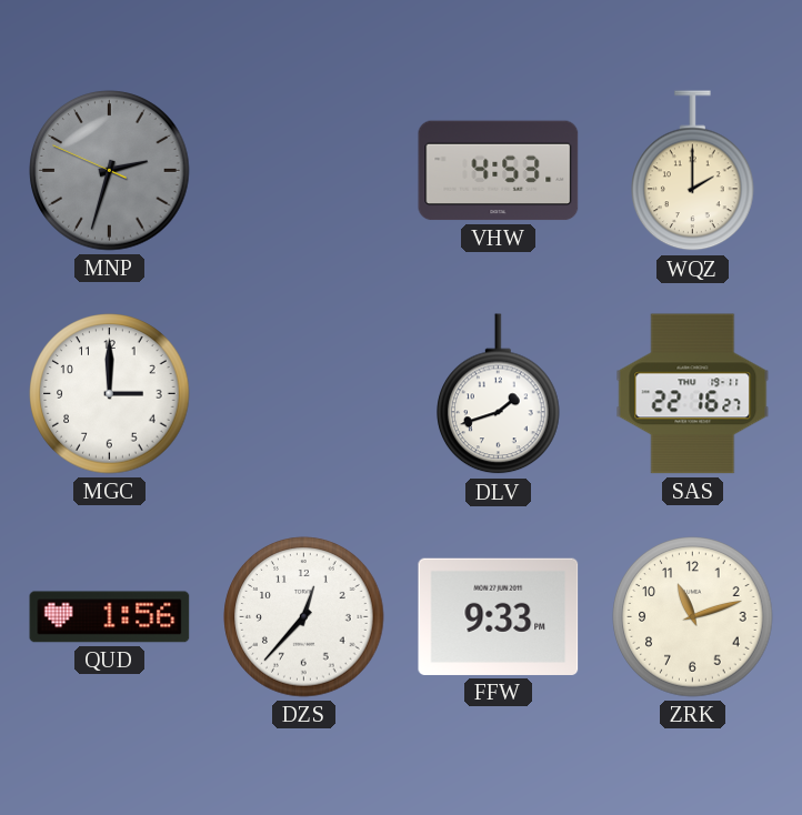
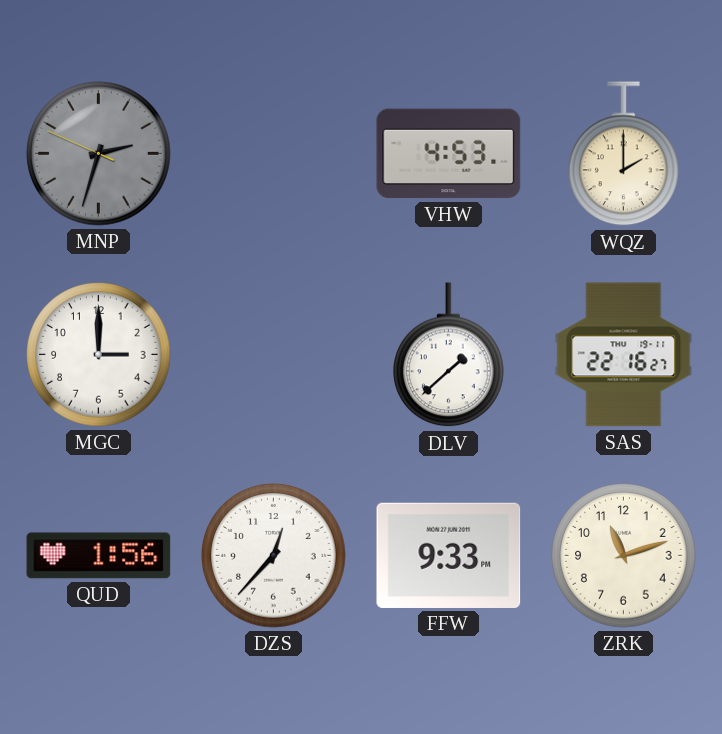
DLV: 1:42 -> 1:38
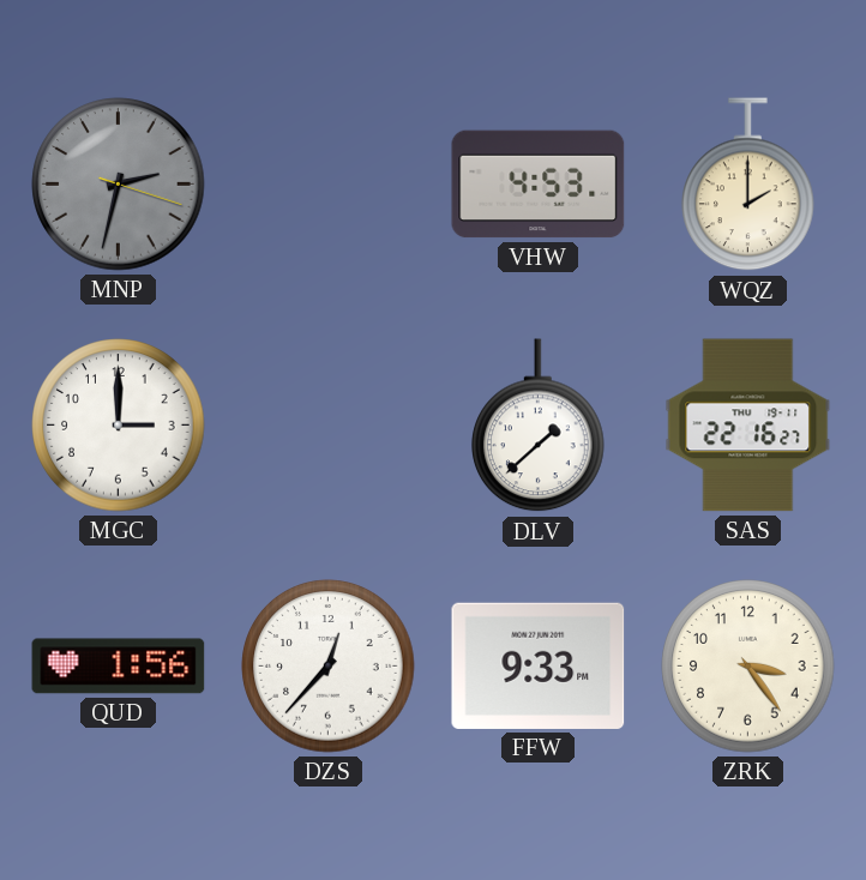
MNP: 2:32:49 -> 2:32:18
ZRK: 11:12 -> 3:24
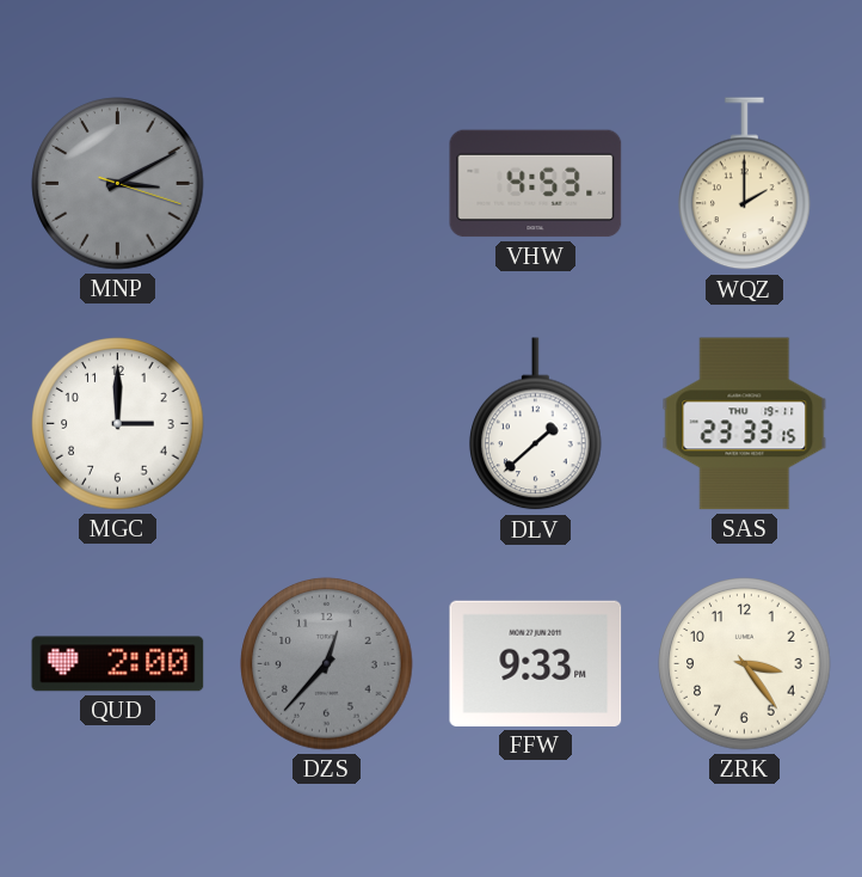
MNP: 2:32 -> 3:10
SAS: 22:16 -> 23:33
QUD: 1:56 -> 2:00
DZS dial: white -> grey
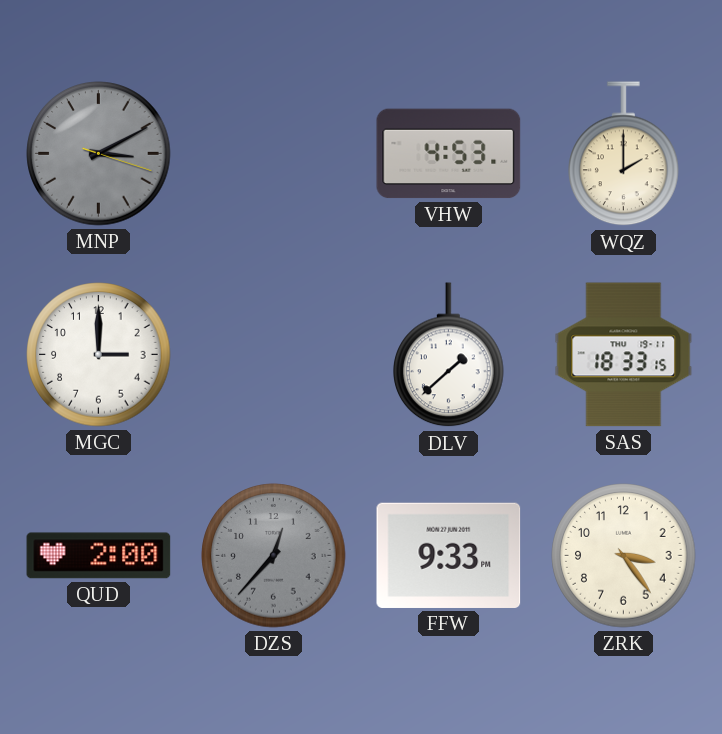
SAS: 23:33 -> 18:33
